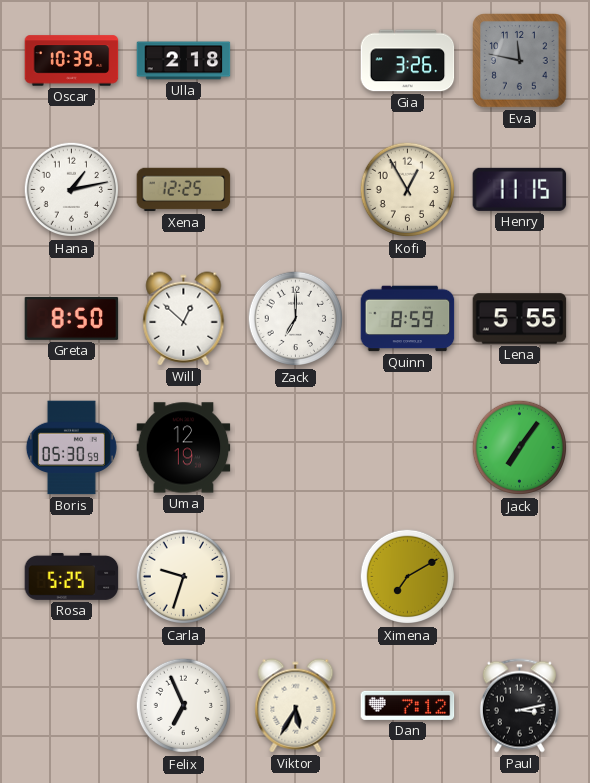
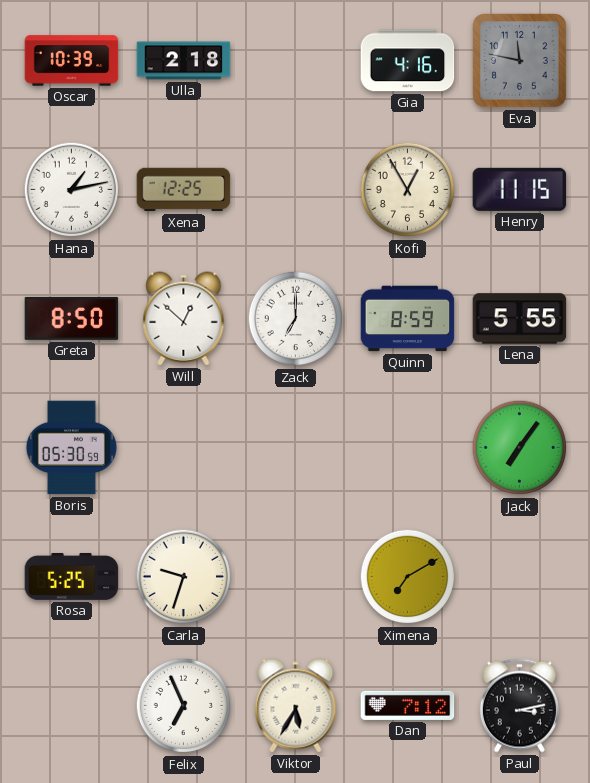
Gia: 3:26 -> 4:16
Uma: 12:19 -> none
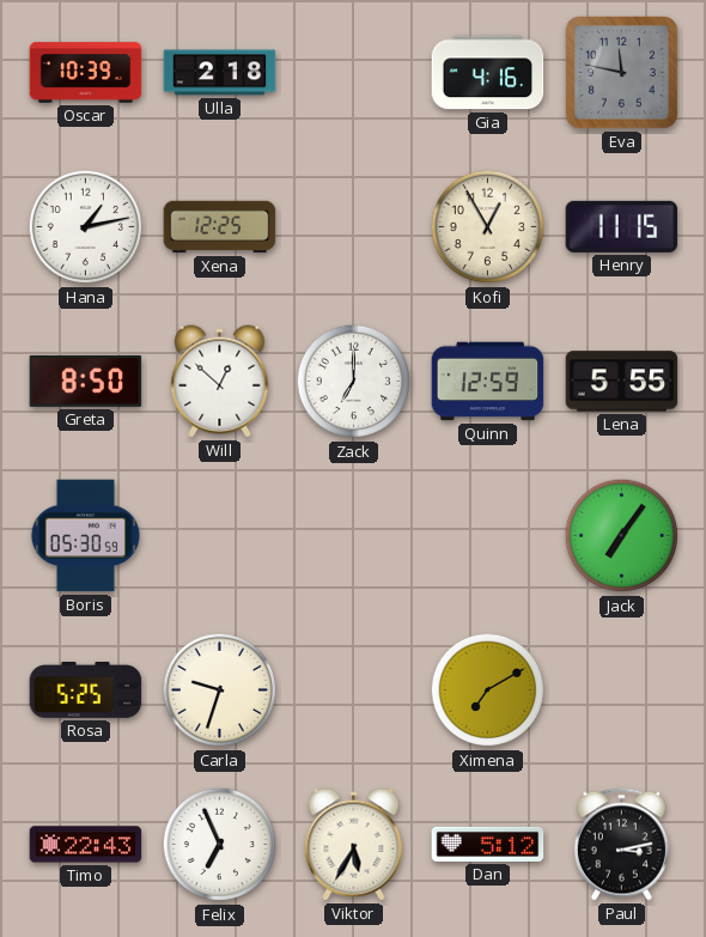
Quinn: 8:59 -> 12:59
Timo: none -> 22:43
Dan: 7:12 -> 5:12
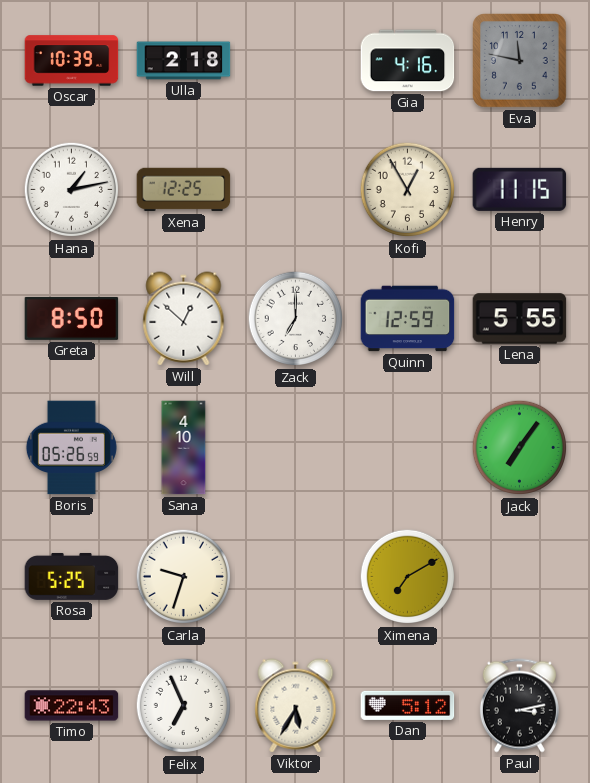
Boris: 05:30 -> 05:26
Sana: none -> 4:10
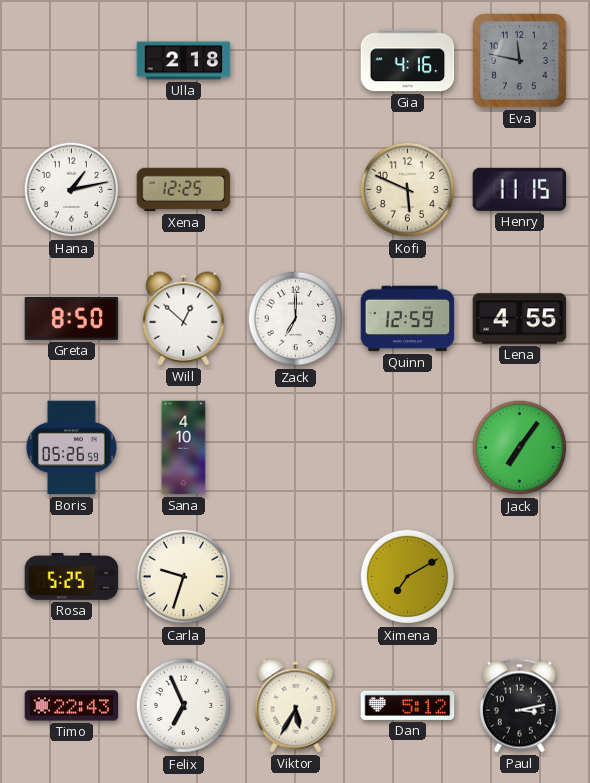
Oscar: 10:39 -> none
Kofi: 12:55 -> 5:49
Lena: 5:55 -> 4:55
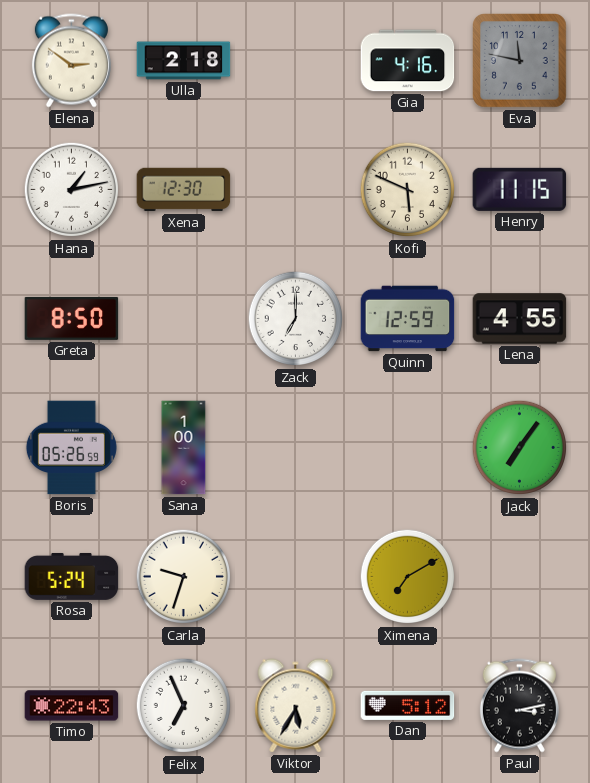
Elena: none -> 2:51
Xena: 12:25 -> 12:30
Will: 12:52 -> none
Sana: 4:10 -> 1:00
Rosa: 5:25 -> 5:24
